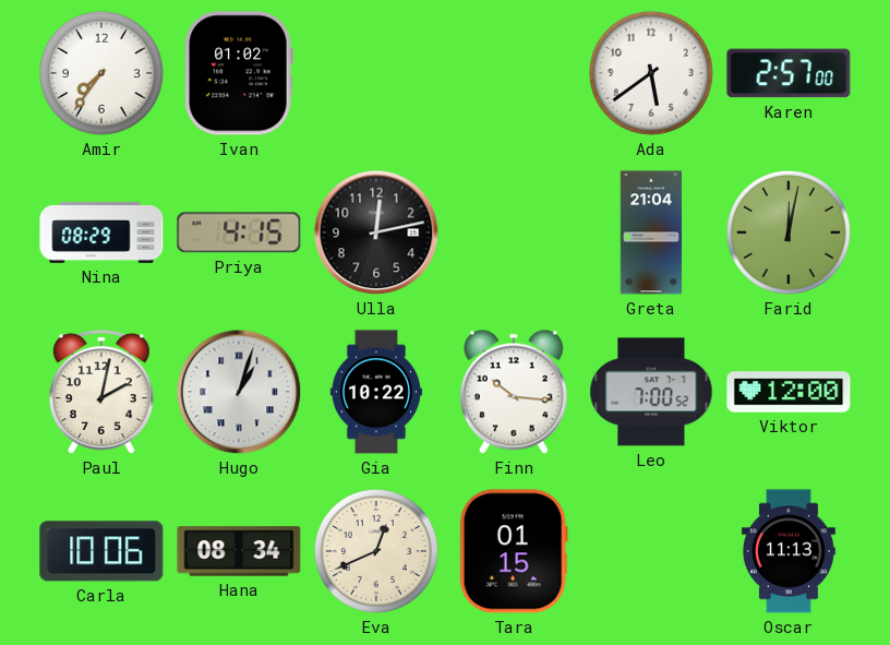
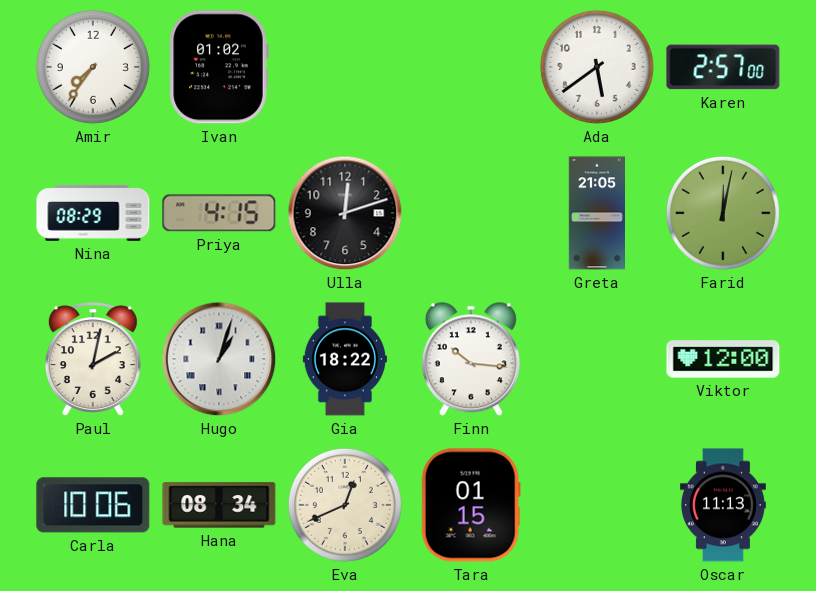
Ulla: 12:13 -> 12:12
Greta: 21:04 -> 21:05
Gia: 10:22 -> 18:22
Leo: 7:00 -> none
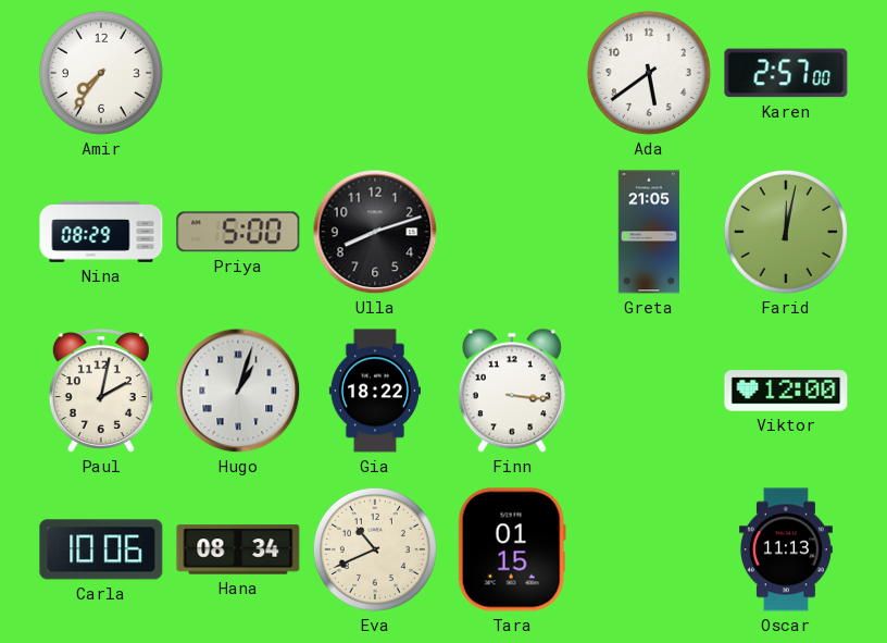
Ivan: 01:02 -> none
Priya: 4:15 -> 5:00
Ulla: 12:12 -> 8:12
Finn: 10:16 -> 3:16
Eva: 12:41 -> 10:41
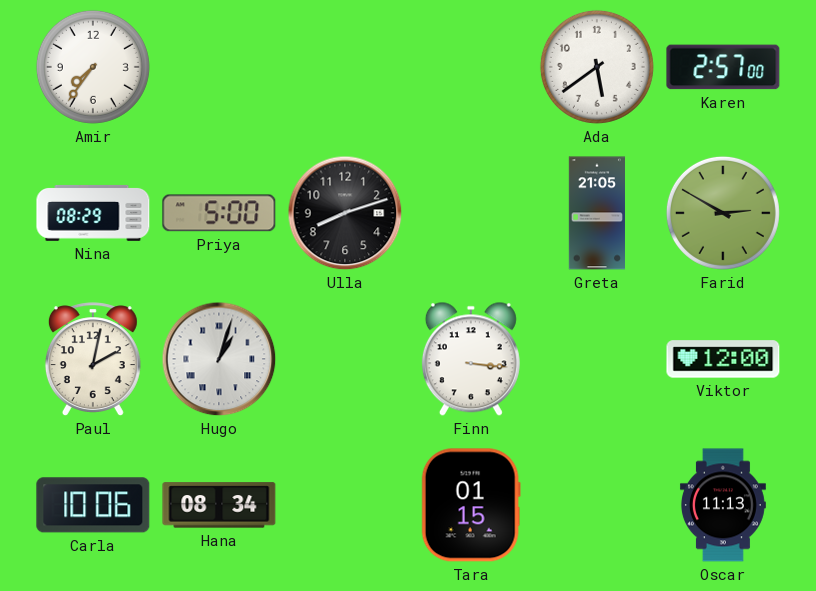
Farid: 12:02 -> 2:50
Gia: 18:22 -> none
Eva: 10:41 -> none
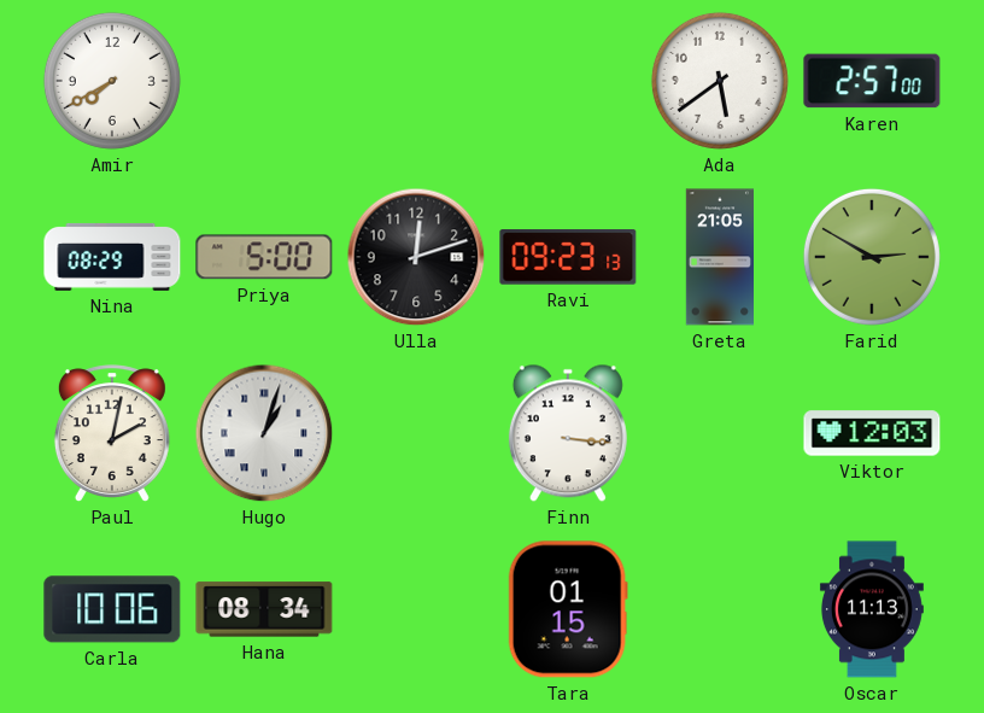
Amir: 7:36 -> 7:40
Ulla: 8:12 -> 12:12
Ravi: none -> 09:23
Viktor: 12:00 -> 12:03
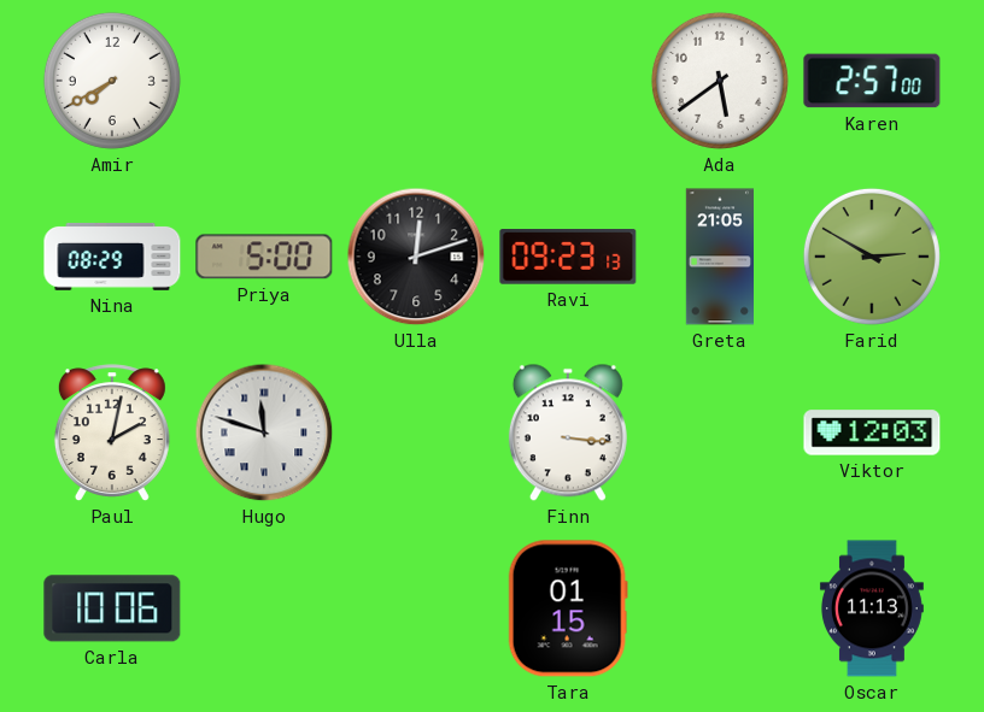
Hugo: 1:03 -> 11:48
Hana: 08:34 -> none
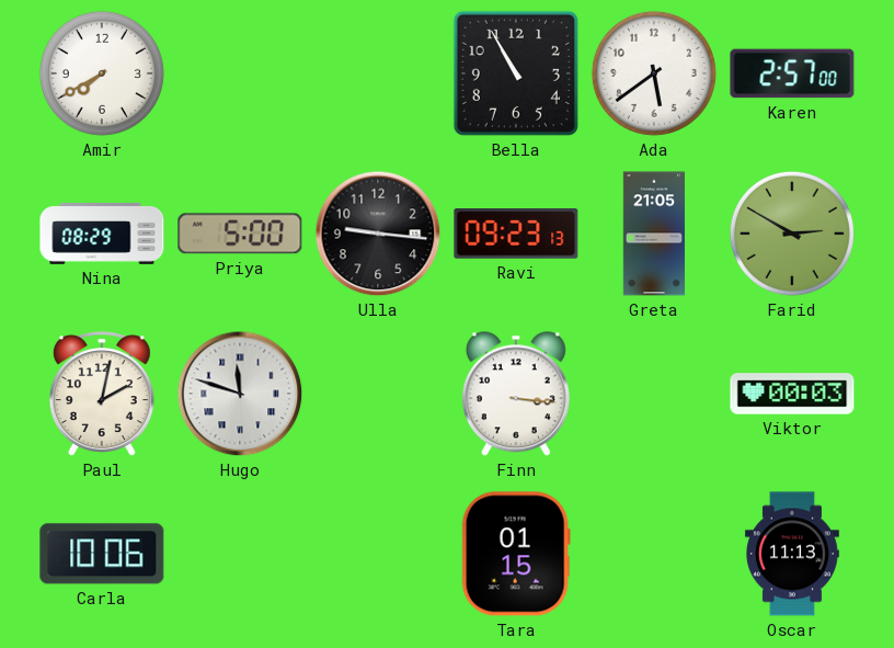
Bella: none -> 10:55
Ulla: 12:12 -> 9:16
Viktor: 12:03 -> 00:03
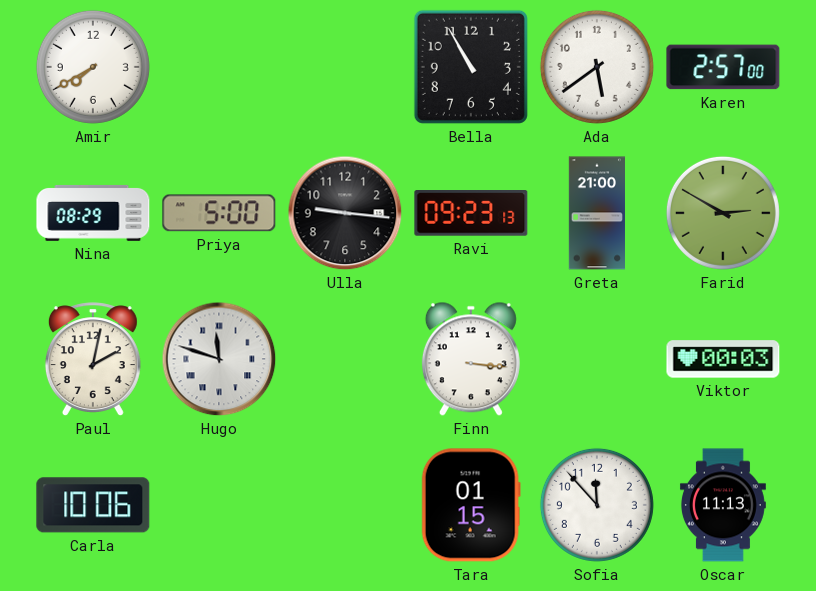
Greta: 21:05 -> 21:00
Sofia: none -> 11:53
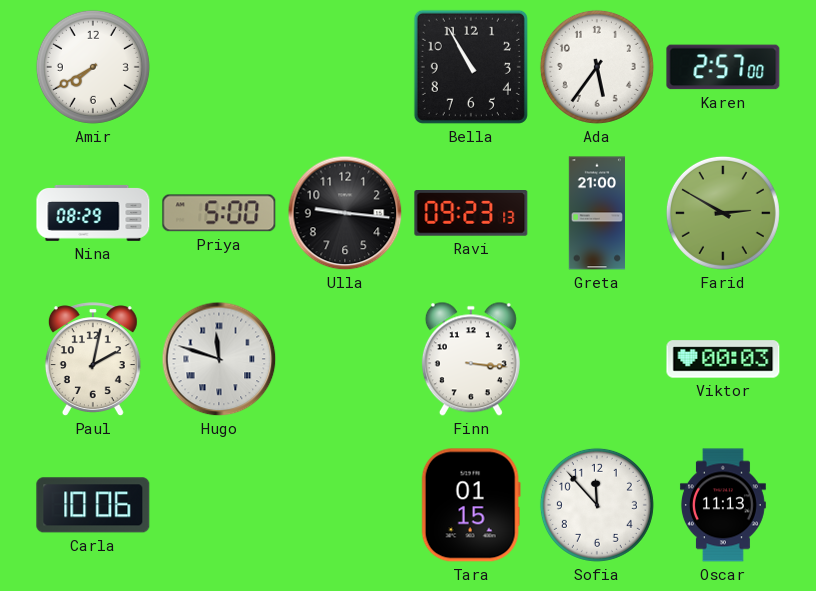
Ada: 5:39 -> 5:36
